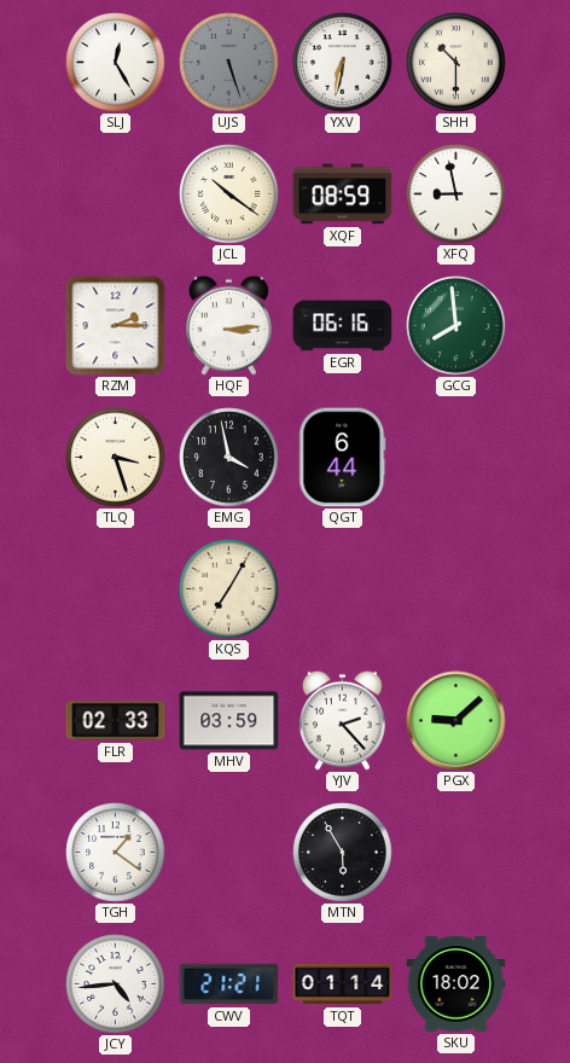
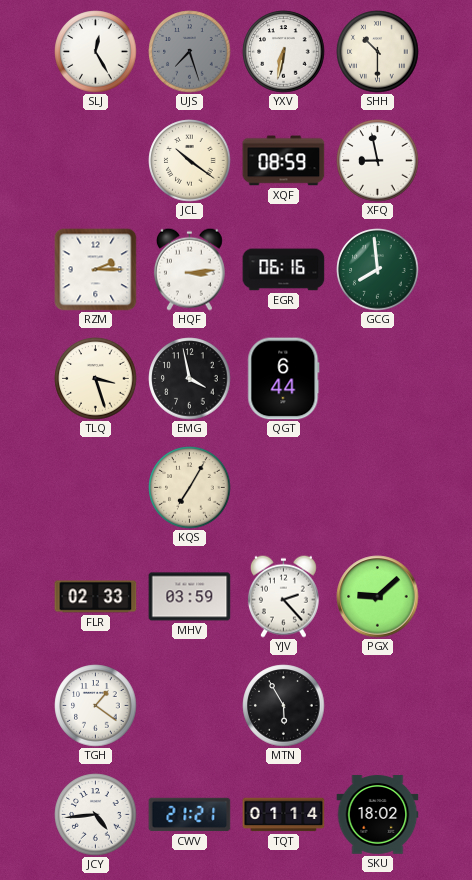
UJS: 5:27 -> 7:27
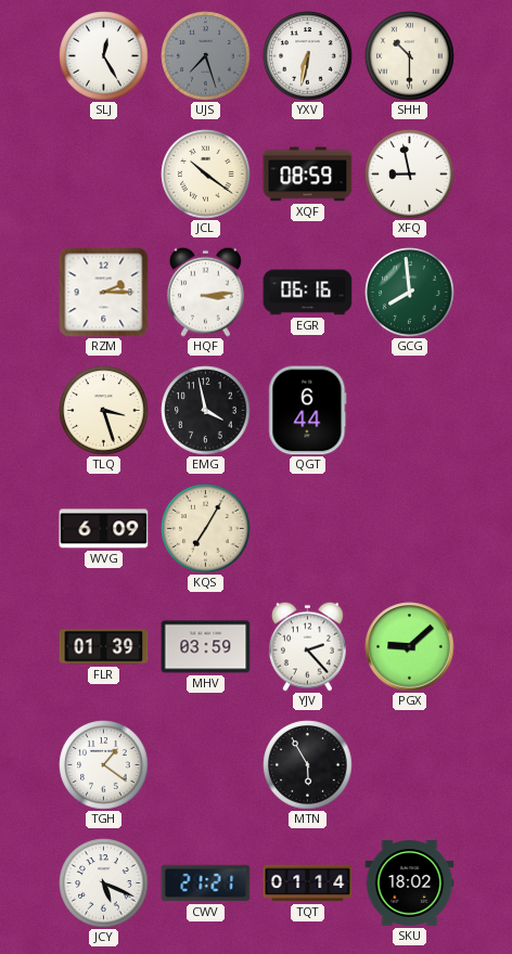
WVG: none -> 6:09
FLR: 02:33 -> 01:39
JCY: 4:44 -> 5:19
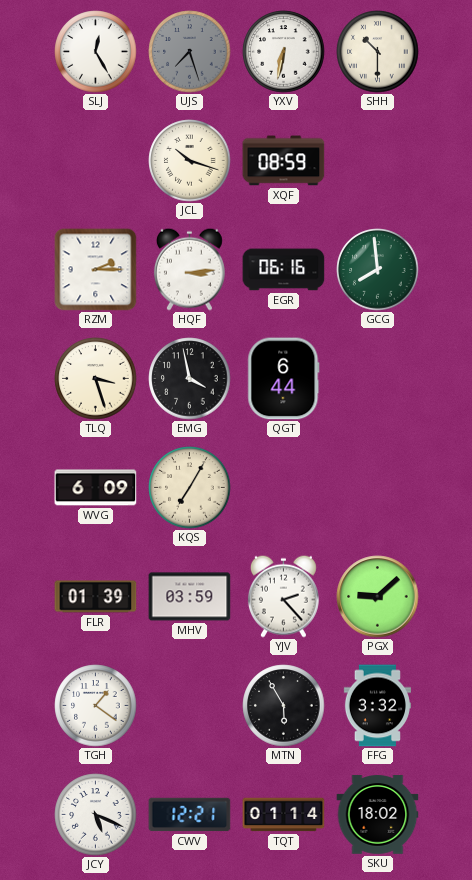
JCL: 10:21 -> 10:18
XFQ: 8:58 -> none
FFG: none -> 3:32
CWV: 21:21 -> 12:21
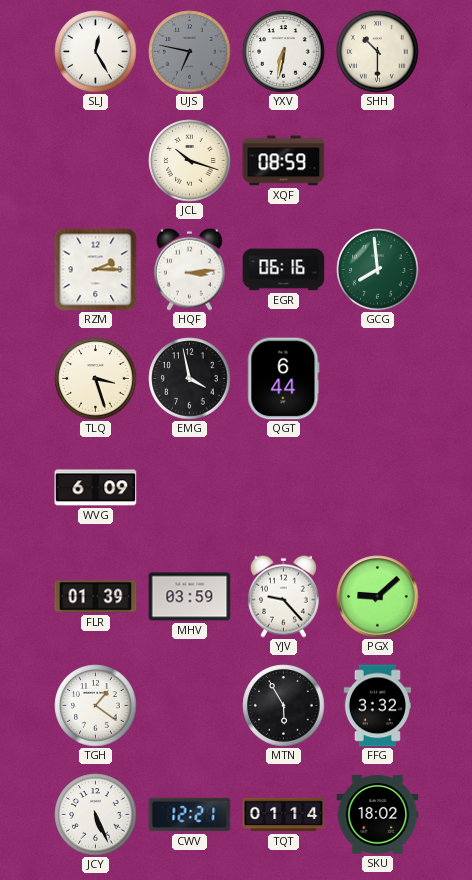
UJS: 7:27 -> 6:47
KQS: 7:05 -> none
YJV: 2:23 -> 9:23
JCY: 5:19 -> 5:26
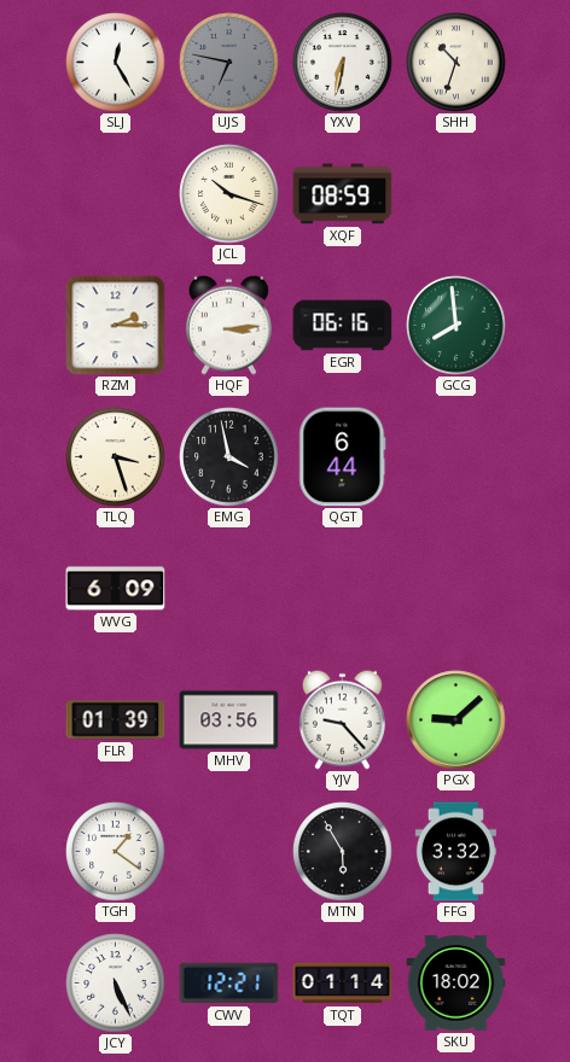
SHH: 10:30 -> 10:33
MHV: 03:59 -> 03:56
